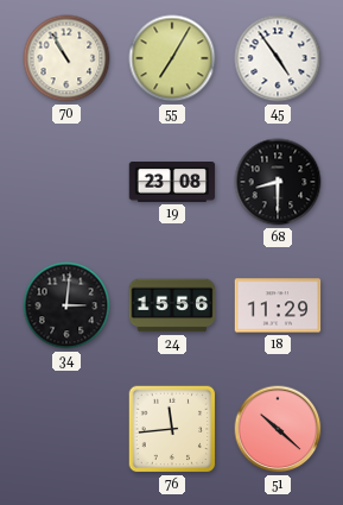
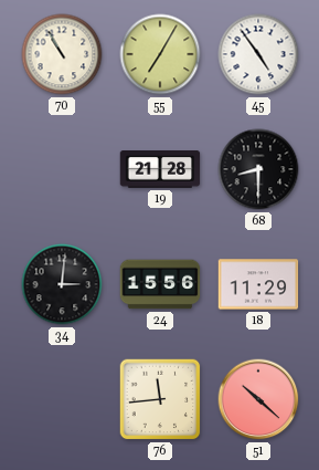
19: 23:08 -> 21:28
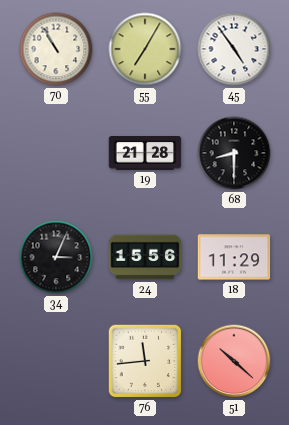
34: 3:01 -> 3:04
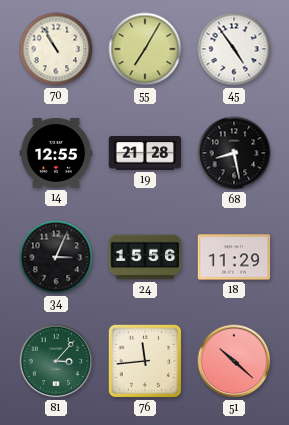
14: none -> 12:55
68: 8:30 -> 8:28
81: none -> 3:07
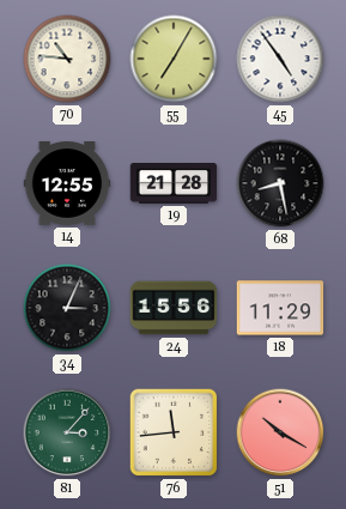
70: 10:55 -> 10:46
51: 10:22 -> 10:20
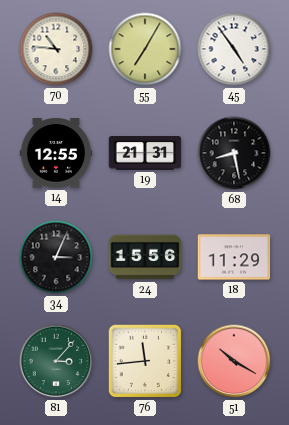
19: 21:28 -> 21:31
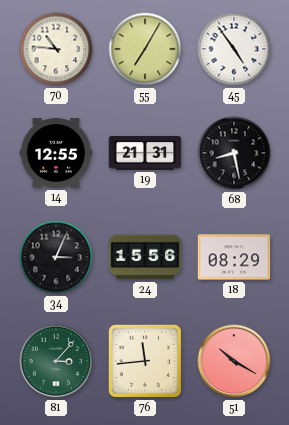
18: 11:29 -> 08:29
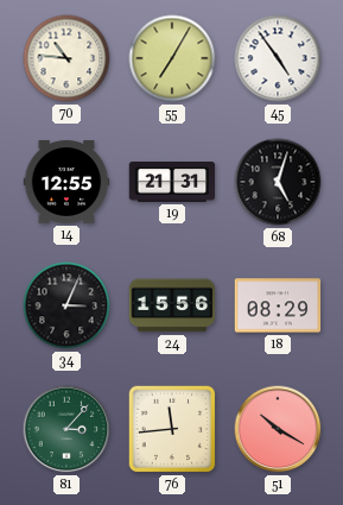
68: 8:28 -> 5:03
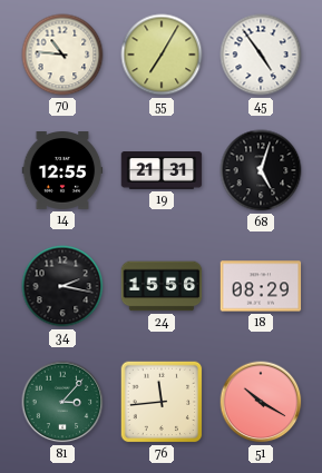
34: 3:04 -> 2:17
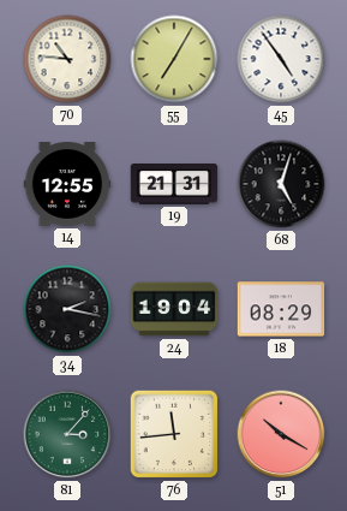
24: 15:56 -> 19:04
